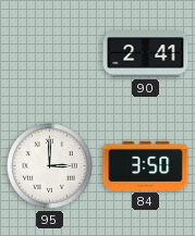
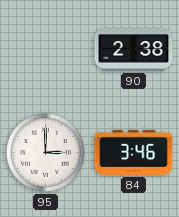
90: 2:41 -> 2:38
84: 3:50 -> 3:46
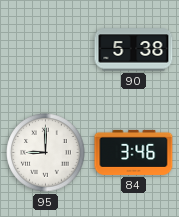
90: 2:38 -> 5:38
95: 3:00 -> 9:00
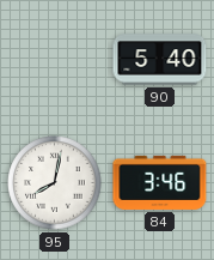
90: 5:38 -> 5:40
95: 9:00 -> 8:02
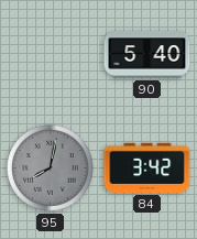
95 dial: white -> grey
84: 3:46 -> 3:42
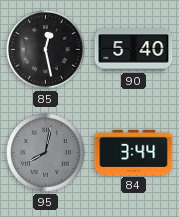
85: none -> 12:28
84: 3:42 -> 3:44
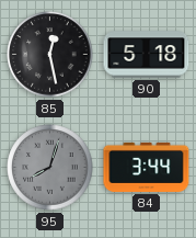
90: 5:40 -> 5:18
95: 8:02 -> 8:03
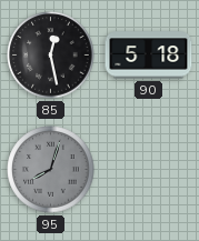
84: 3:44 -> none
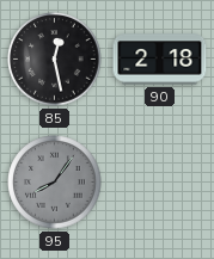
90: 5:18 -> 2:18
95: 8:03 -> 8:06
